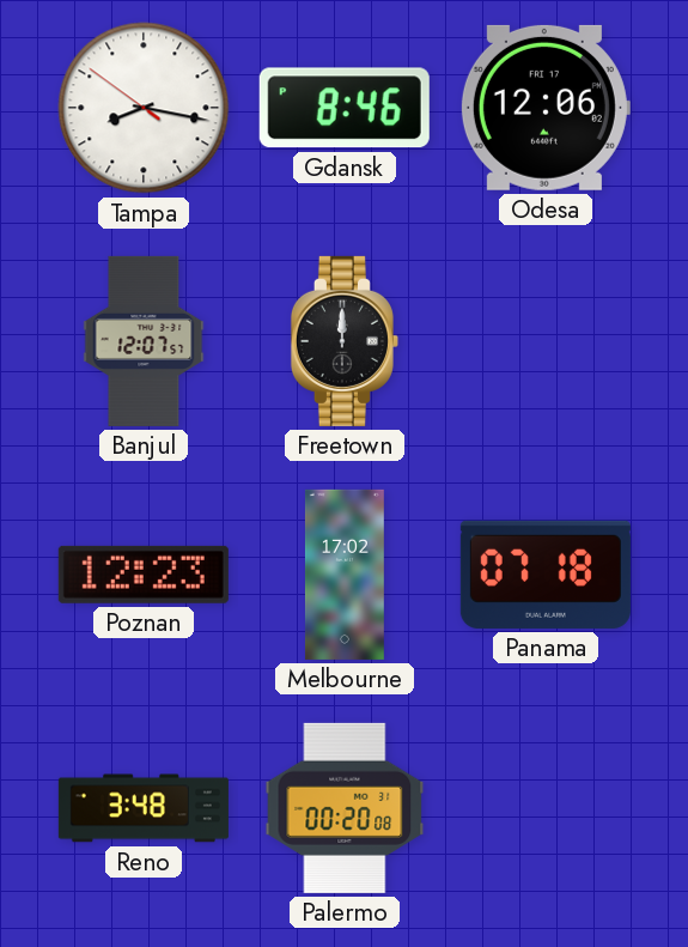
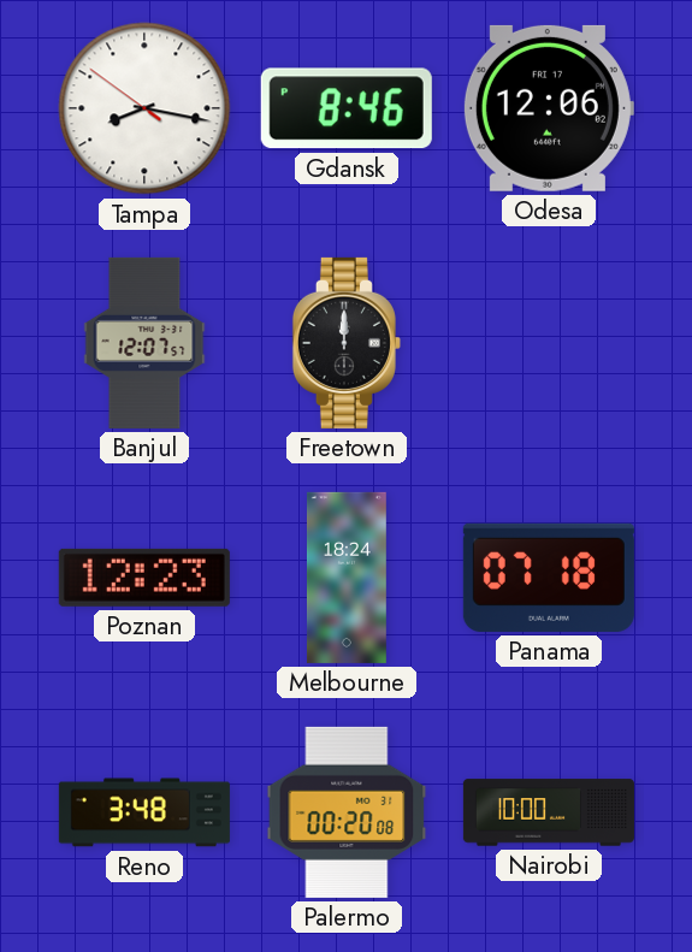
Melbourne: 17:02 -> 18:24
Nairobi: none -> 10:00
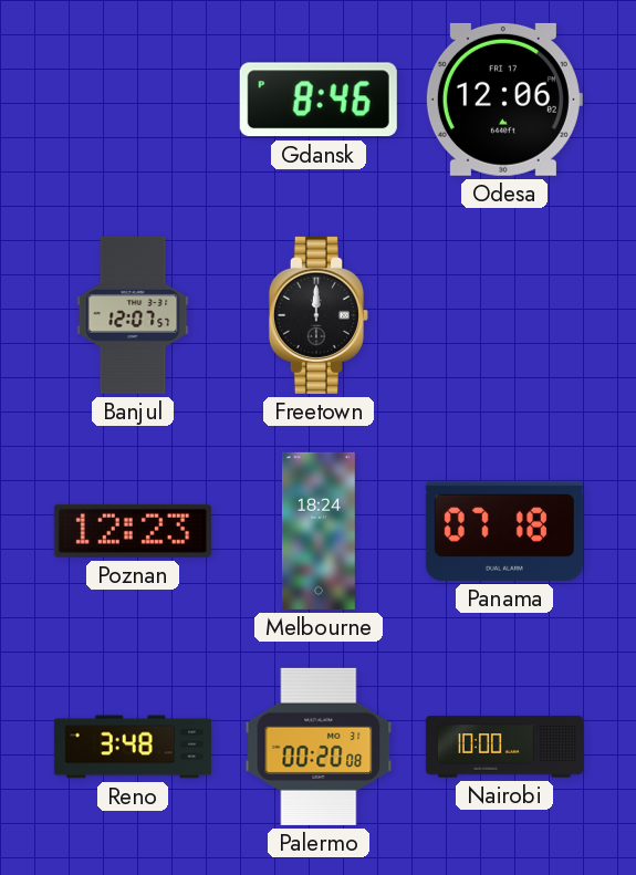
Tampa: 8:16 -> none
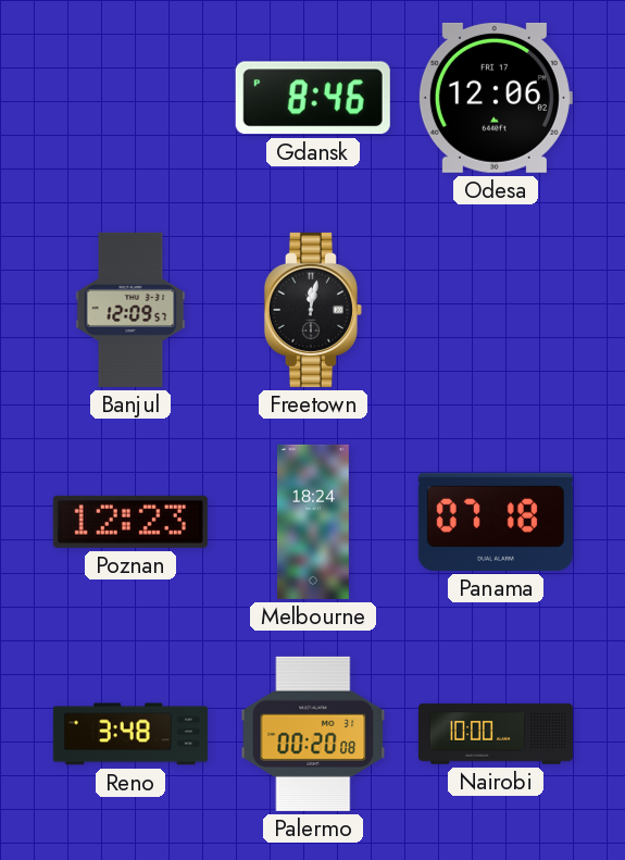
Banjul: 12:07 -> 12:09
Freetown: 12:00 -> 12:02
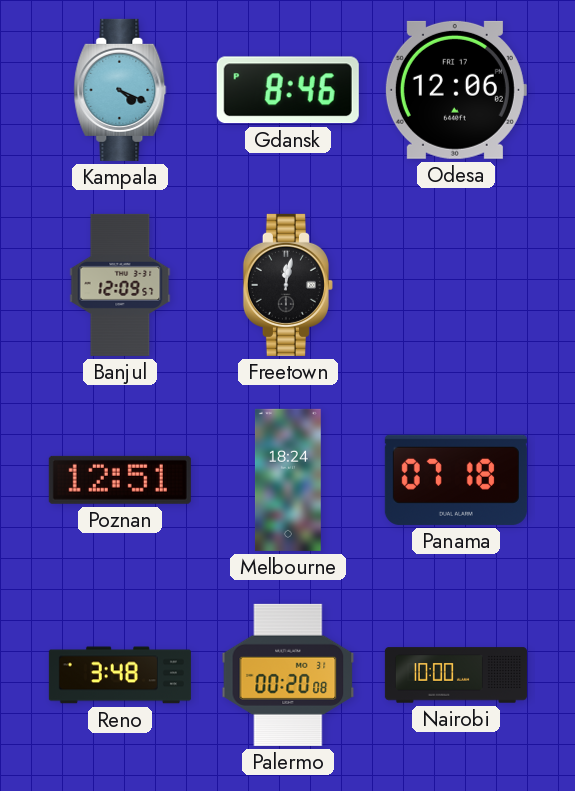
Kampala: none -> 4:19
Poznan: 12:23 -> 12:51
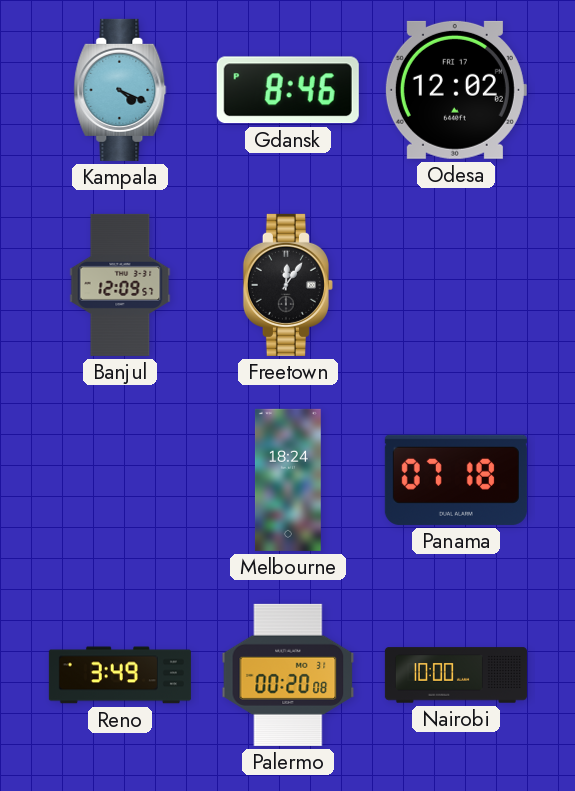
Odesa: 12:06 -> 12:02
Freetown: 12:02 -> 12:06
Poznan: 12:51 -> none
Reno: 3:48 -> 3:49
